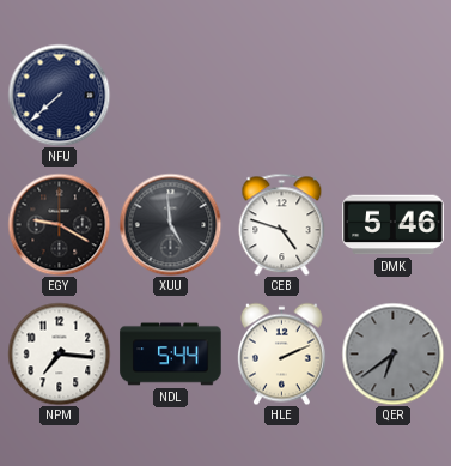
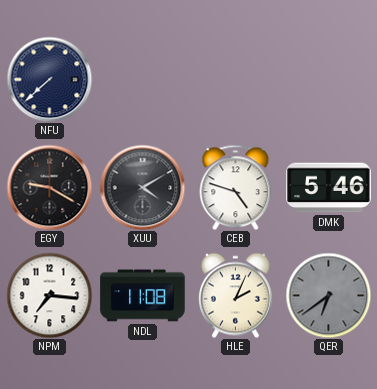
XUU: 4:59 -> 4:10
NDL: 5:44 -> 11:08
HLE: 2:11 -> 2:04
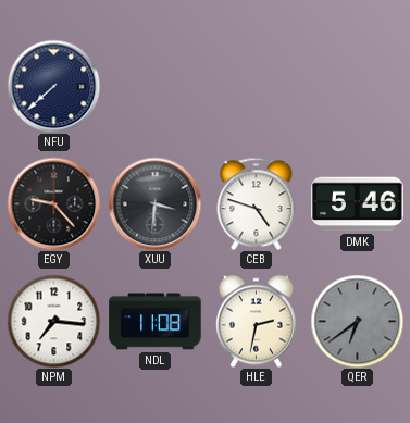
EGY: 9:20 -> 9:23
XUU: 4:10 -> 3:31
HLE: 2:04 -> 2:32
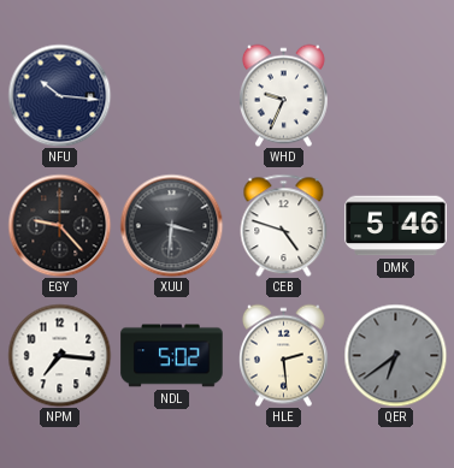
NFU: 7:38 -> 10:16
WHD: none -> 9:34
NDL: 11:08 -> 5:02
HLE: 2:32 -> 2:29
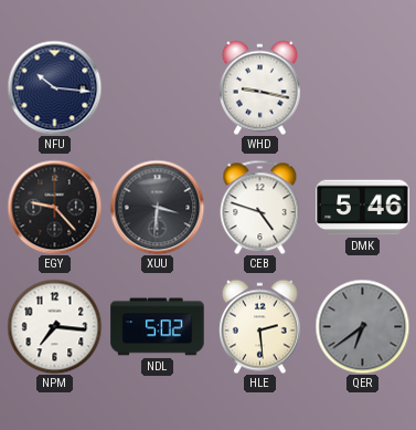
WHD: 9:34 -> 9:17
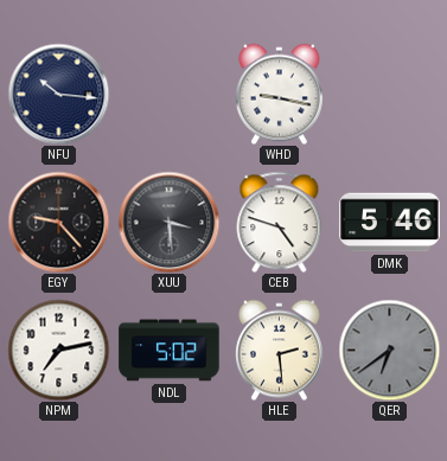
XUU: 3:31 -> 3:29
NPM: 7:16 -> 7:13
